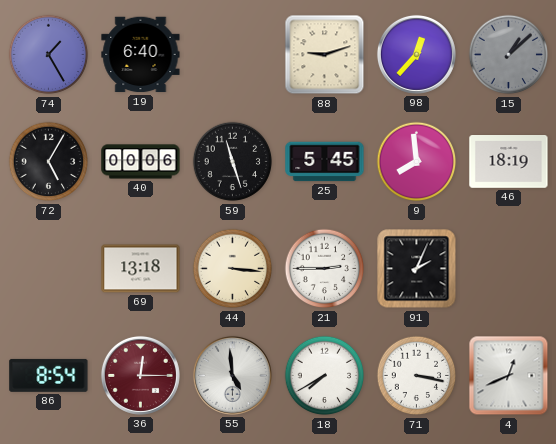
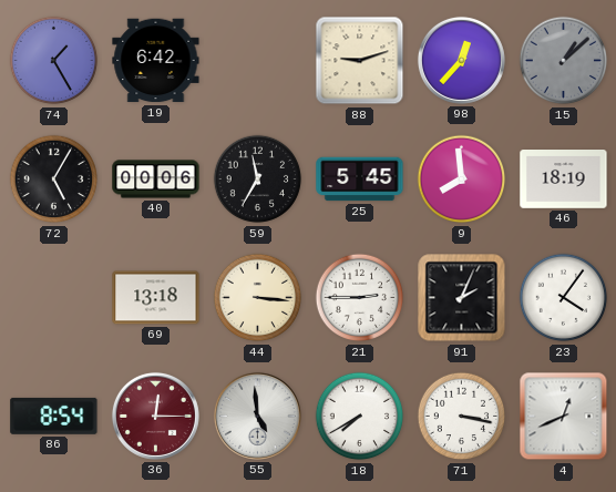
19: 6:40 -> 6:42
59: 11:27 -> 11:35
23: none -> 4:06
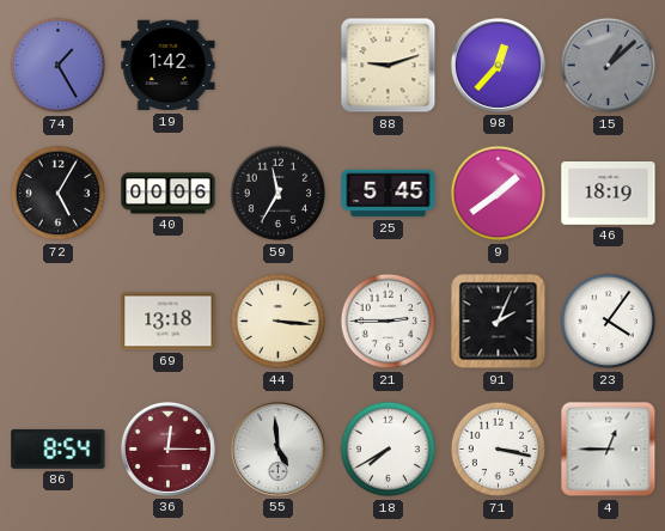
19: 6:42 -> 1:42
9: 7:59 -> 1:39
4: 12:41 -> 12:45
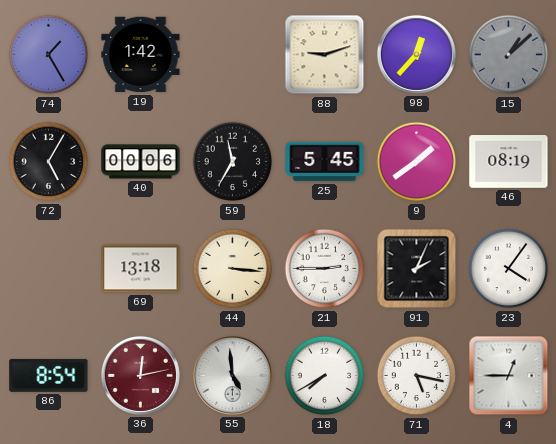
46: 18:19 -> 08:19
36: 12:15 -> 12:13
71: 3:17 -> 5:17
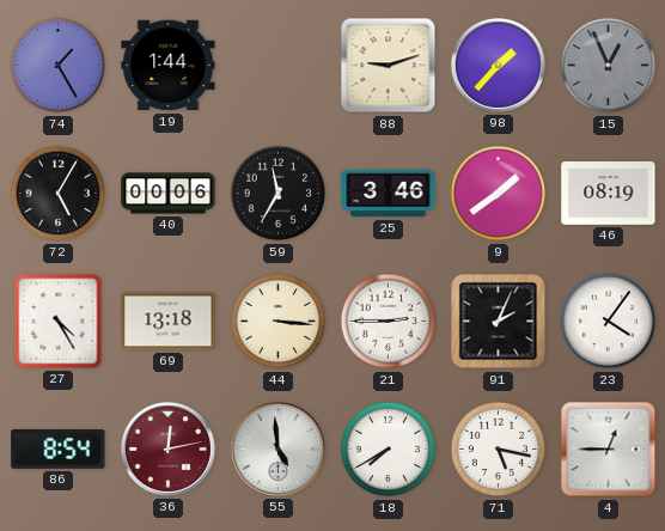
19: 1:42 -> 1:44
98: 12:37 -> 1:37
15: 1:08 -> 12:56
25: 5:45 -> 3:46
27: none -> 4:25
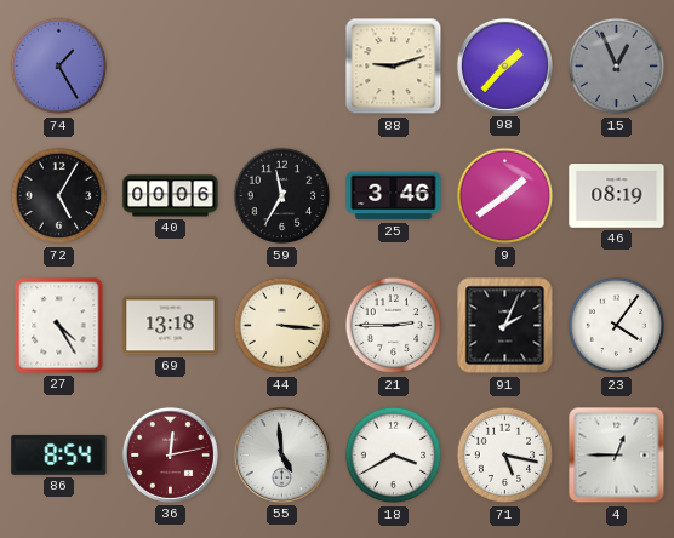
19: 1:44 -> none
18: 7:40 -> 3:40
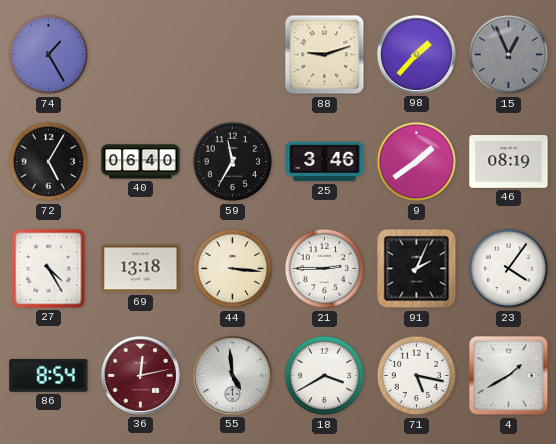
40: 00:06 -> 06:40
4: 12:45 -> 1:40
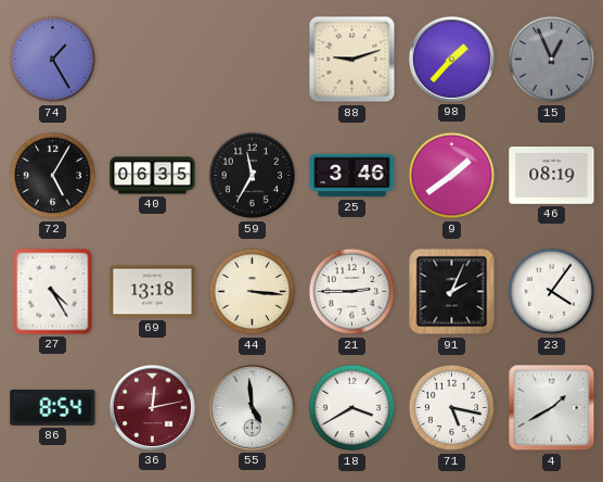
40: 06:40 -> 06:35
